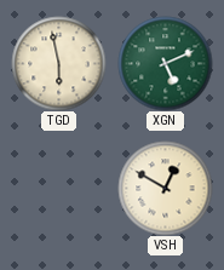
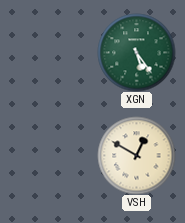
TGD: 5:58 -> none
XGN: 5:11 -> 5:24
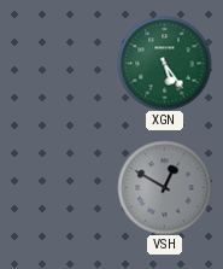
VSH dial: cream -> grey
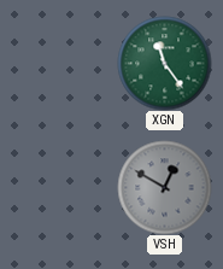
XGN: 5:24 -> 11:24
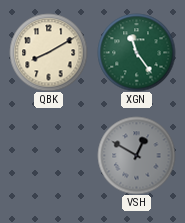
QBK: none -> 8:10
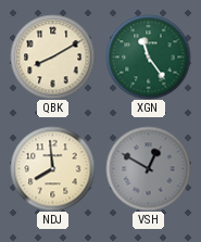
NDJ: none -> 7:59
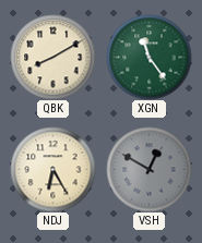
NDJ: 7:59 -> 6:25
